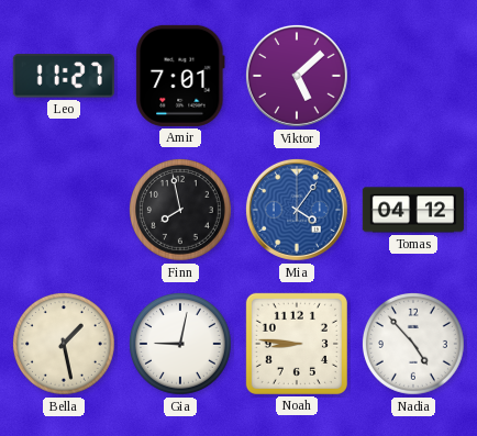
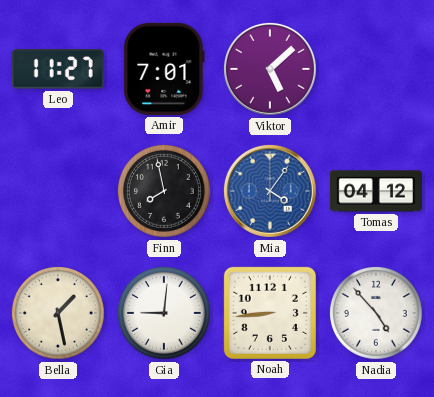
Gia: 9:02 -> 9:01
Noah: 8:46 -> 8:44
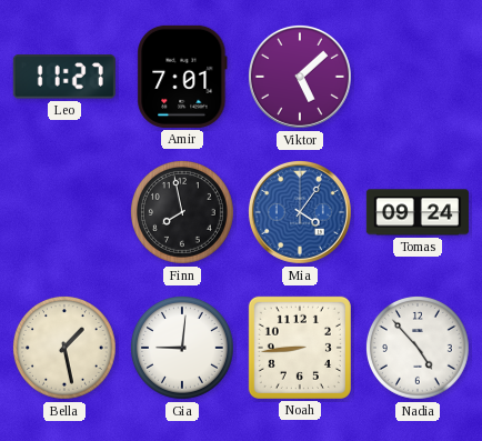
Tomas: 04:12 -> 09:24
